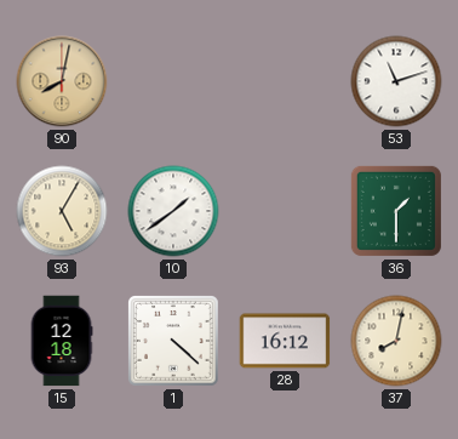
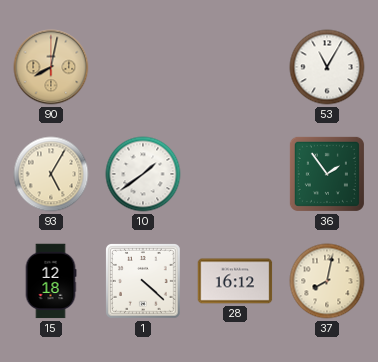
53: 11:12 -> 11:05
36: 1:30 -> 1:54
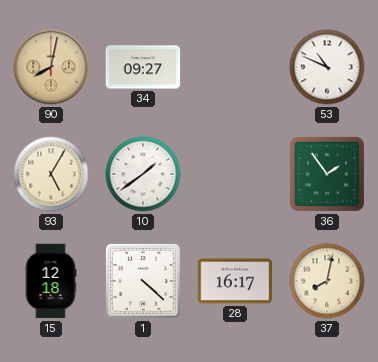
34: none -> 09:27
53: 11:05 -> 10:49
28: 16:12 -> 16:17
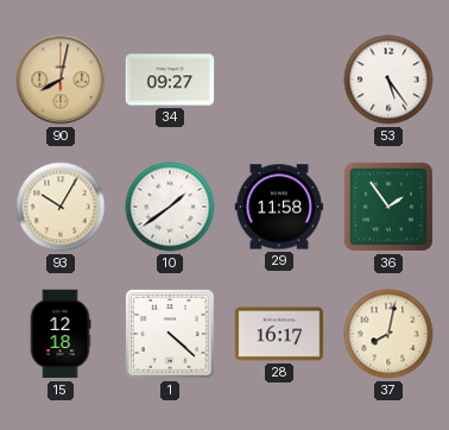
53: 10:49 -> 5:24
93: 5:05 -> 10:05
29: none -> 11:58
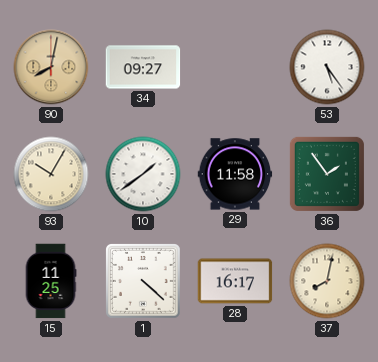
15: 12:18 -> 11:25
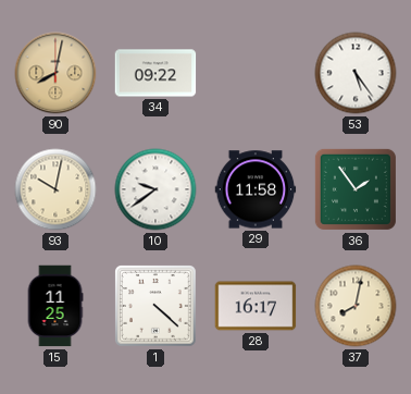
34: 09:27 -> 09:22
93: 10:05 -> 10:02
10: 1:39 -> 9:39
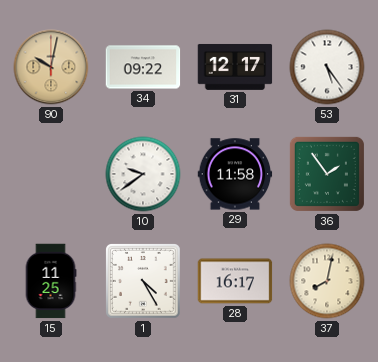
90: 8:02 -> 10:02
31: none -> 12:17
93: 10:02 -> none
1: 4:22 -> 4:25
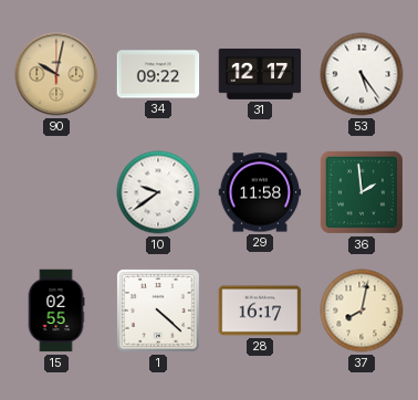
36: 1:54 -> 1:59
15: 11:25 -> 02:55
1: 4:25 -> 4:22
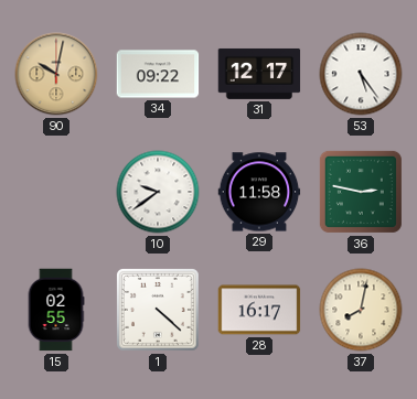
36: 1:59 -> 2:47
